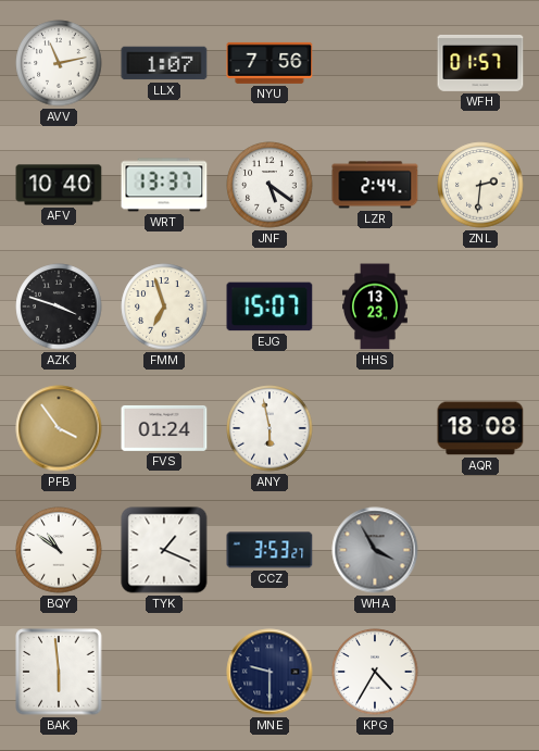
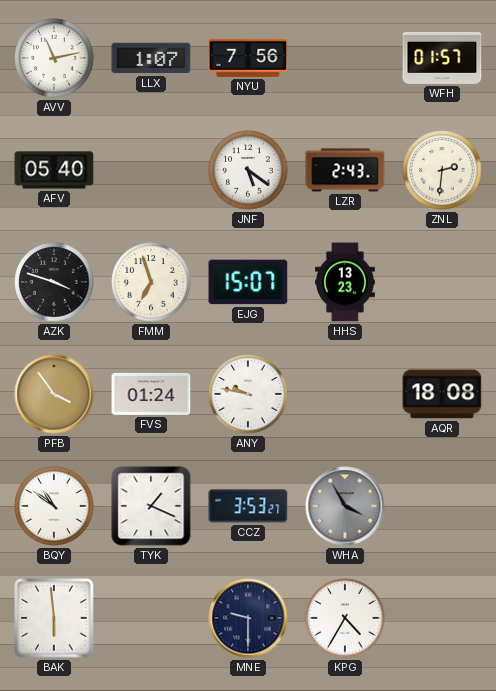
AFV: 10:40 -> 05:40
WRT: 13:37 -> none
LZR: 2:44 -> 2:43
ANY: 5:58 -> 9:47
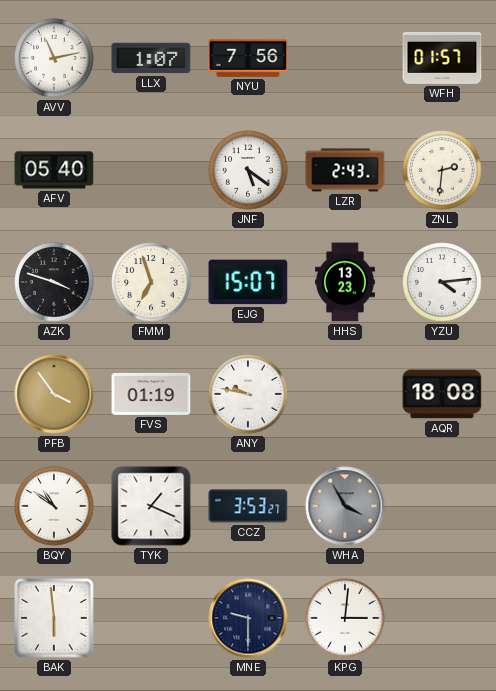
YZU: none -> 4:14
FVS: 01:24 -> 01:19
KPG: 4:35 -> 3:01
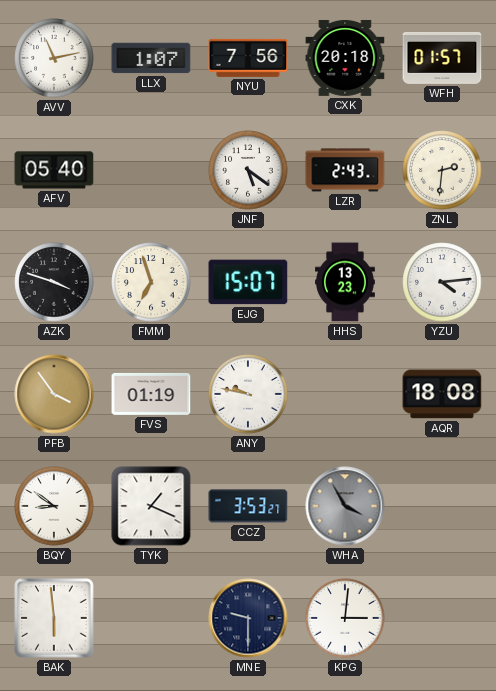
CXK: none -> 20:18
BQY: 10:51 -> 8:51
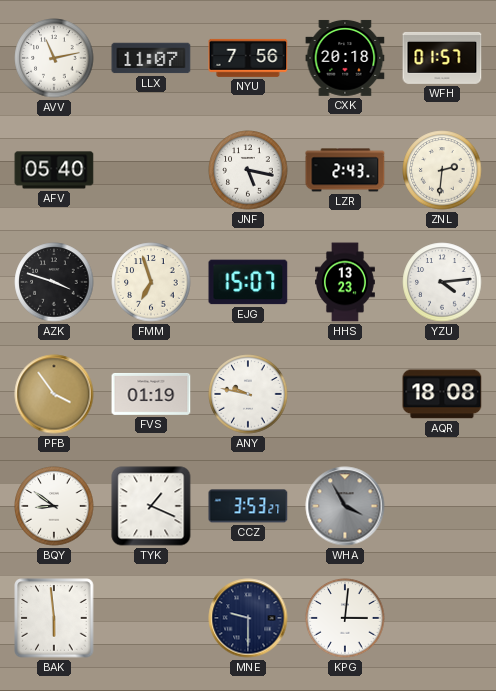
LLX: 1:07 -> 11:07
JNF: 5:21 -> 5:17
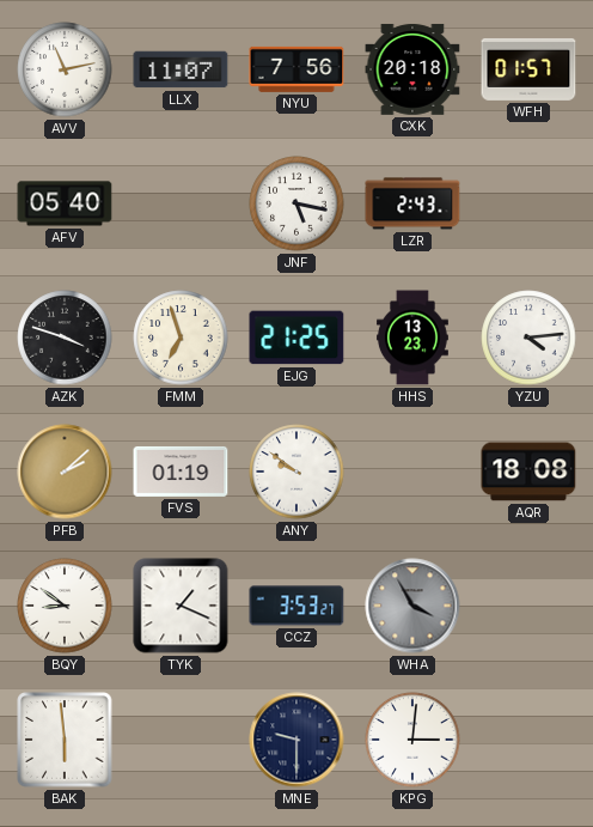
ZNL: 2:31 -> none
EJG: 15:07 -> 21:25
PFB: 3:54 -> 2:08
ANY: 9:47 -> 9:51
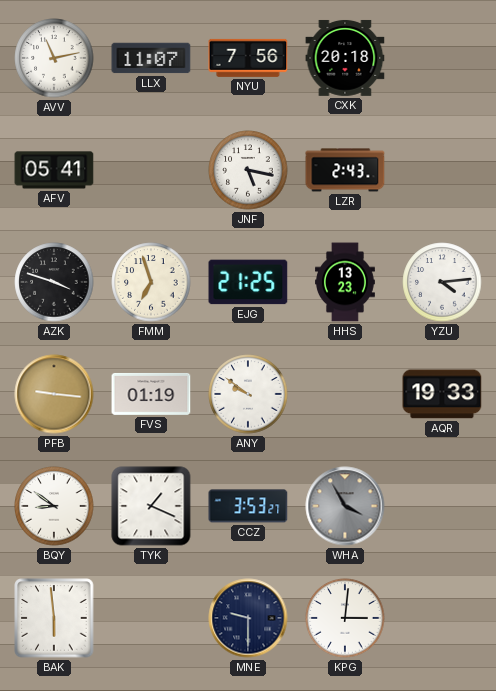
WFH: 01:57 -> none
AFV: 05:40 -> 05:41
PFB: 2:08 -> 9:16
AQR: 18:08 -> 19:33
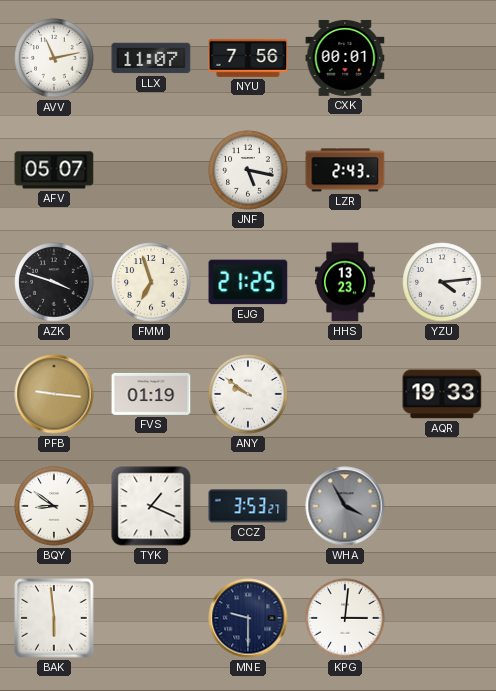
CXK: 20:18 -> 00:01
AFV: 05:41 -> 05:07
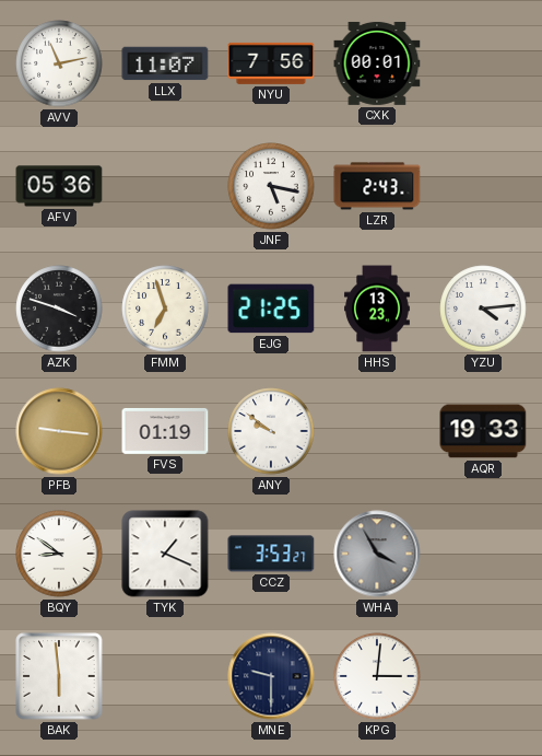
AFV: 05:07 -> 05:36
